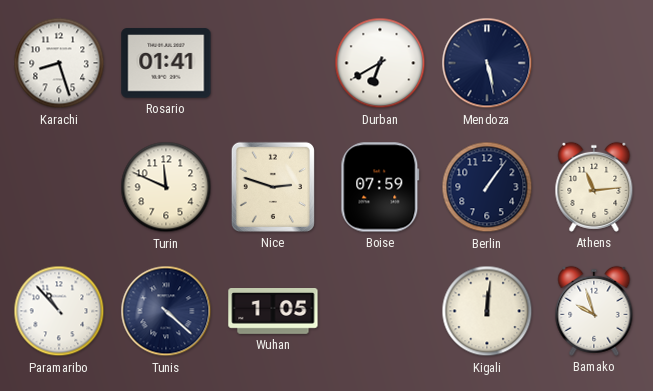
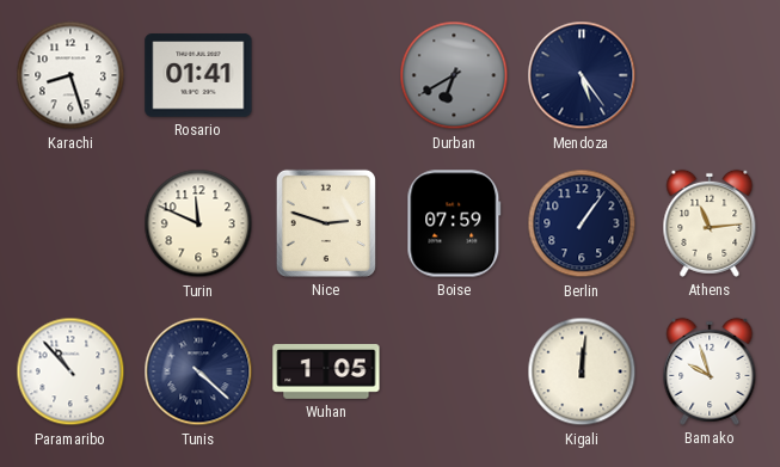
Durban dial: white -> grey
Mendoza: 5:28 -> 5:24
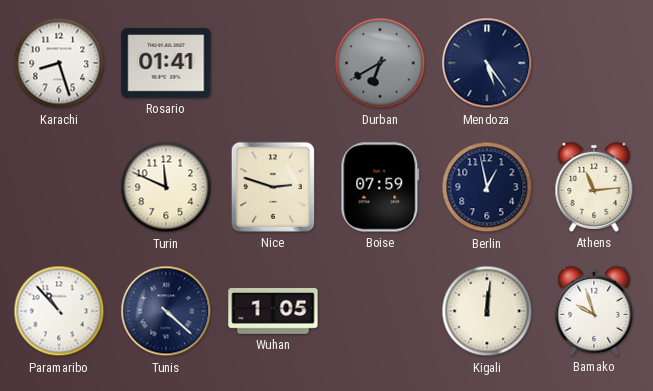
Berlin: 1:06 -> 12:58
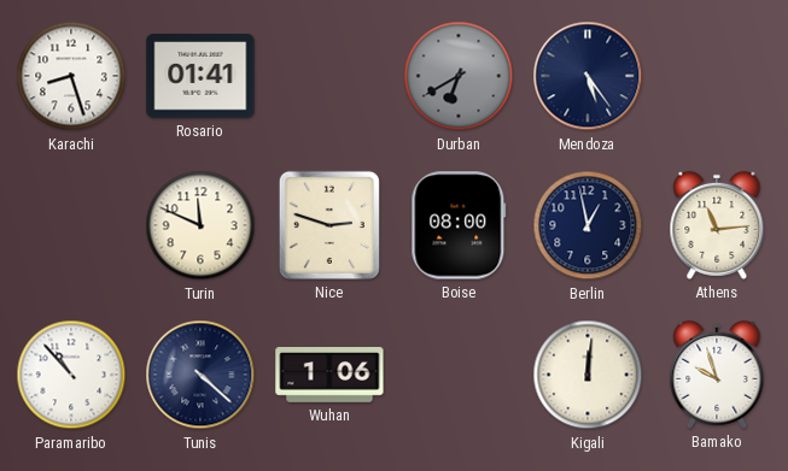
Boise: 07:59 -> 08:00
Wuhan: 1:05 -> 1:06
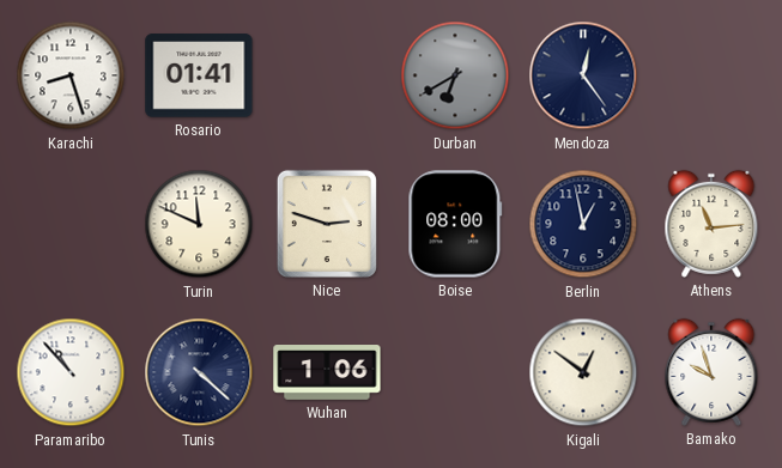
Mendoza: 5:24 -> 12:24
Kigali: 12:01 -> 12:51
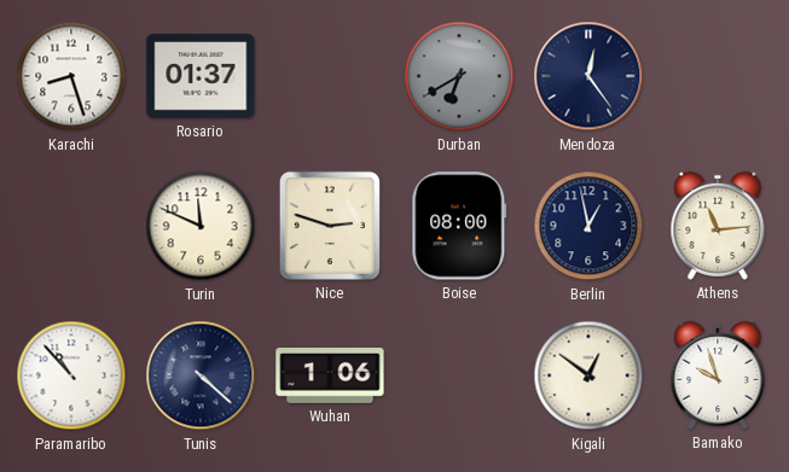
Rosario: 01:41 -> 01:37
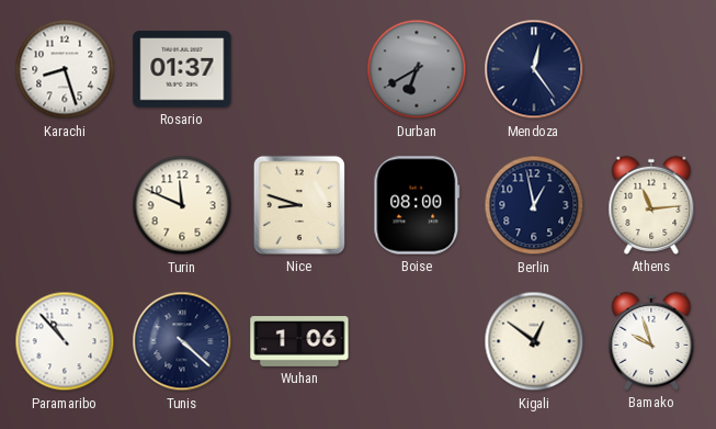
Nice: 2:48 -> 8:48
